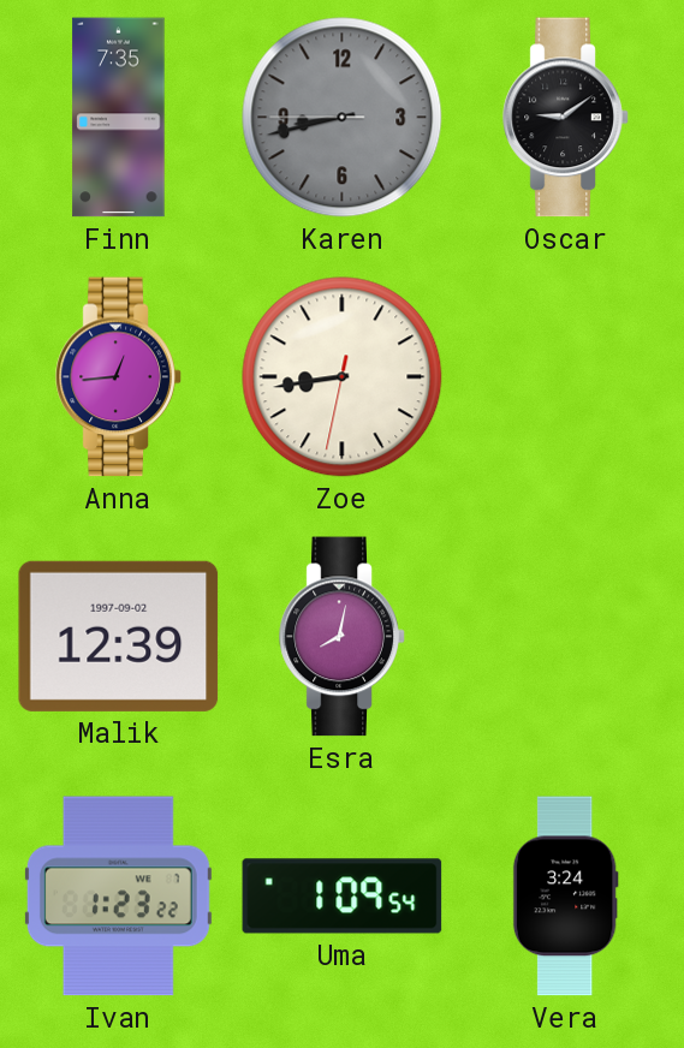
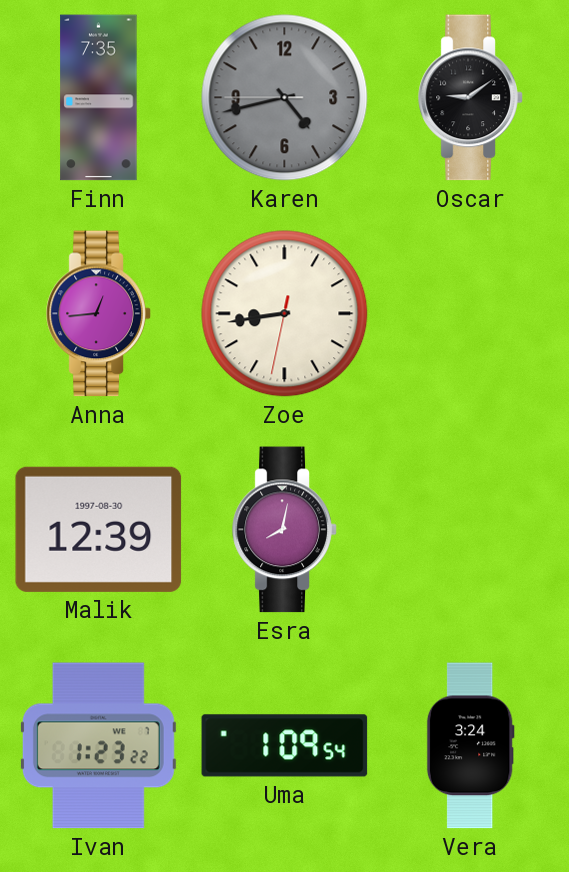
Karen: 8:42 -> 4:42
Malik date: 1997-09-02 -> 1997-08-30
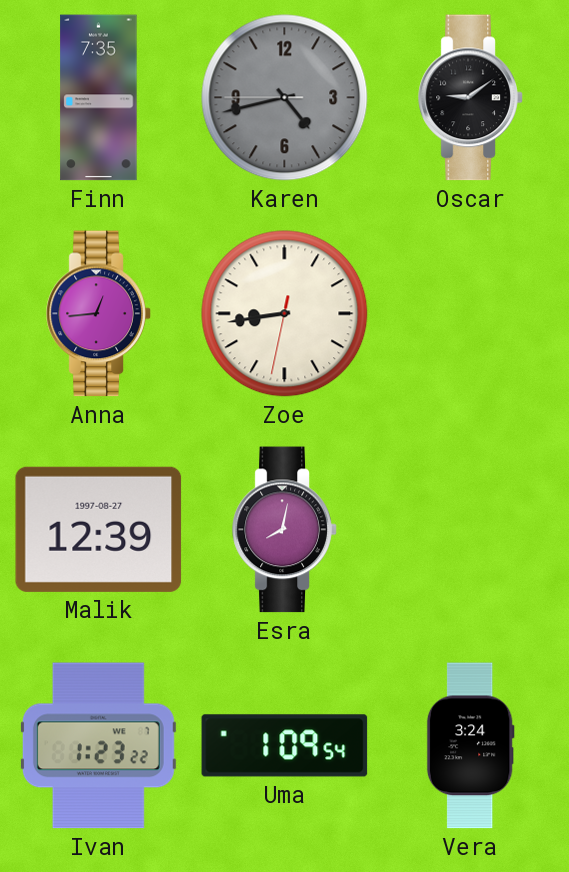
Malik date: 1997-08-30 -> 1997-08-27
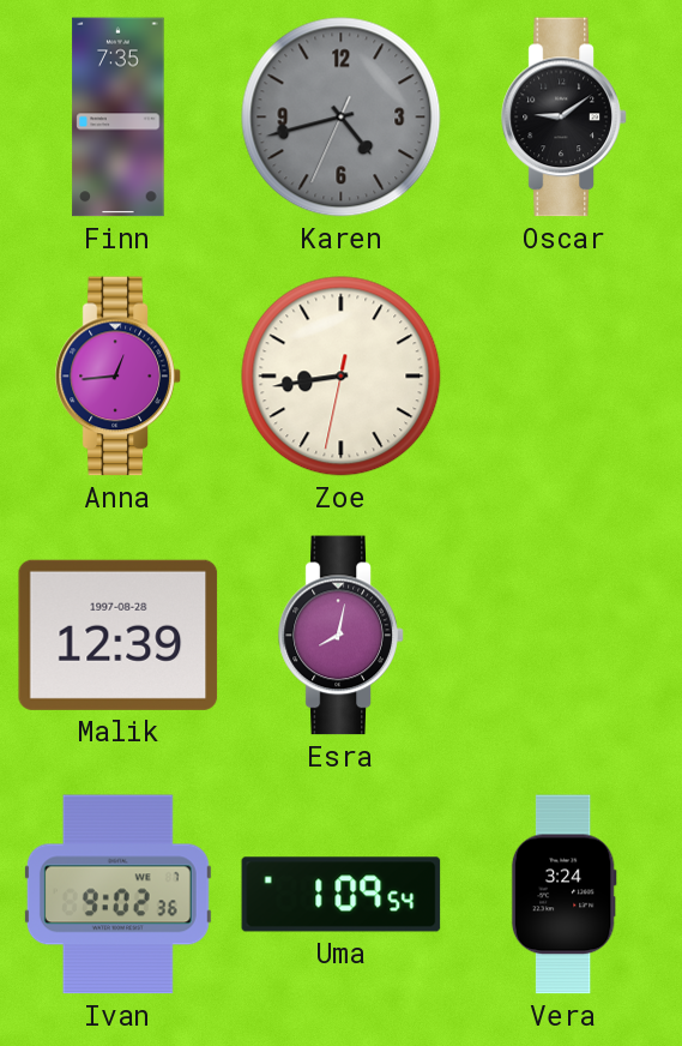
Karen: 4:42:45 -> 4:42:34
Malik date: 1997-08-27 -> 1997-08-28
Ivan: 1:23 -> 9:02
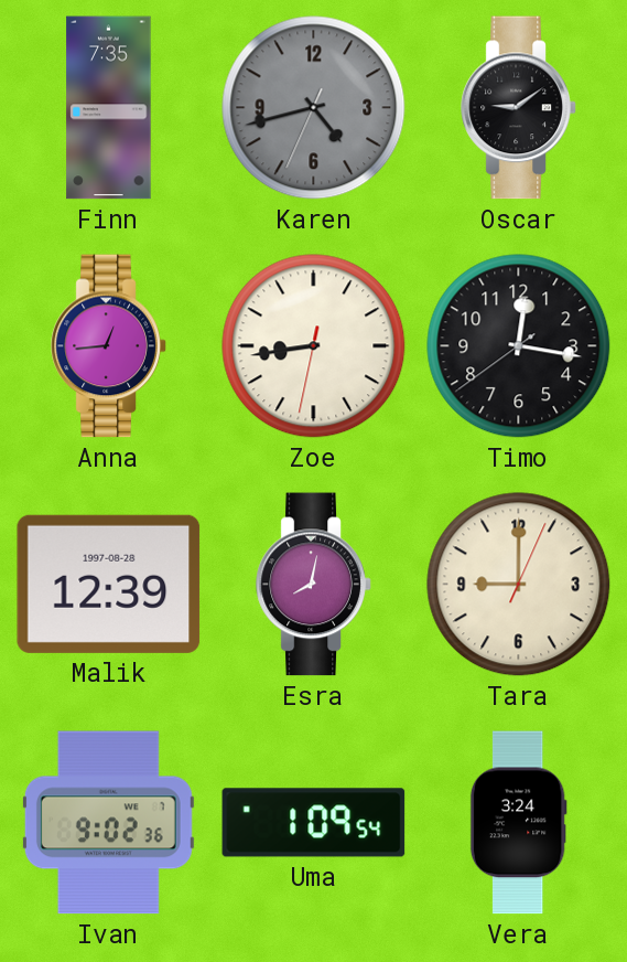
Timo: none -> 12:16
Tara: none -> 9:00
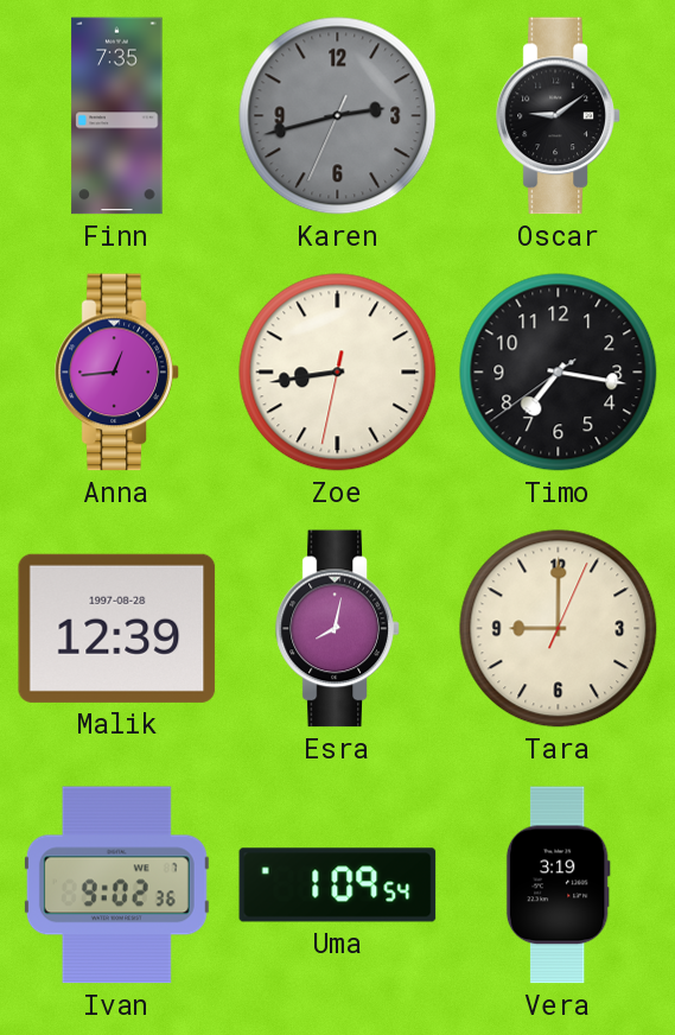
Karen: 4:42 -> 2:42
Timo: 12:16 -> 7:16
Vera: 3:24 -> 3:19
